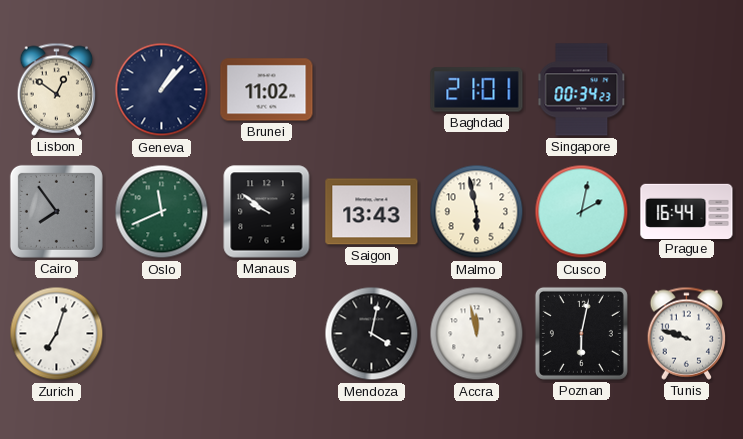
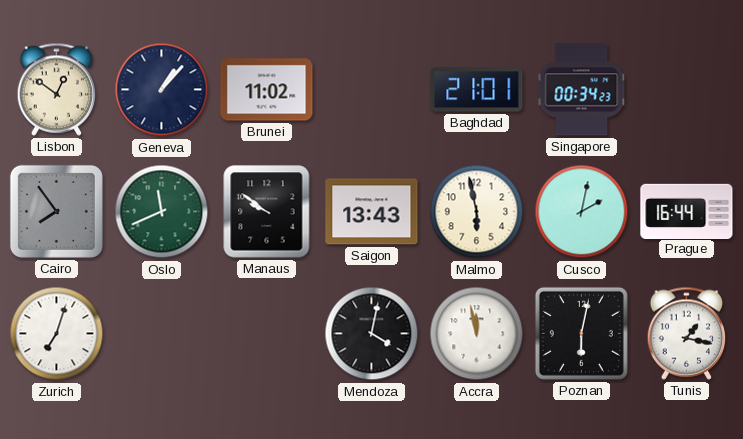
Tunis: 9:48 -> 1:17
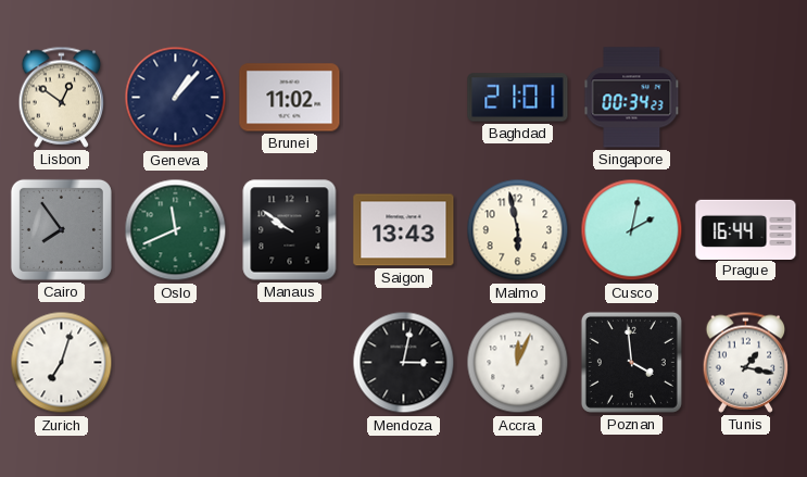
Mendoza: 4:02 -> 3:02
Accra: 11:58 -> 12:04
Poznan: 6:02 -> 3:59
